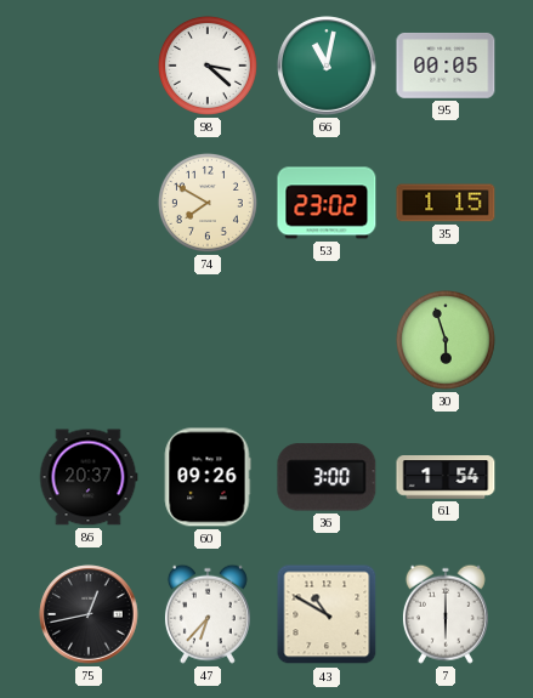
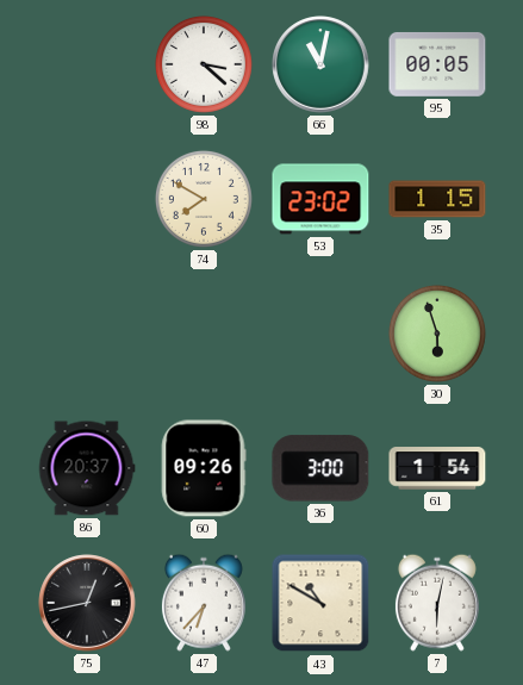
7: 6:00 -> 6:02
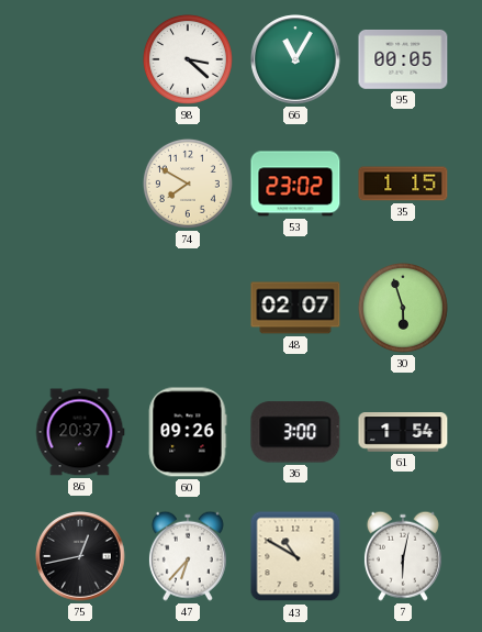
66: 11:02 -> 11:05
48: none -> 02:07
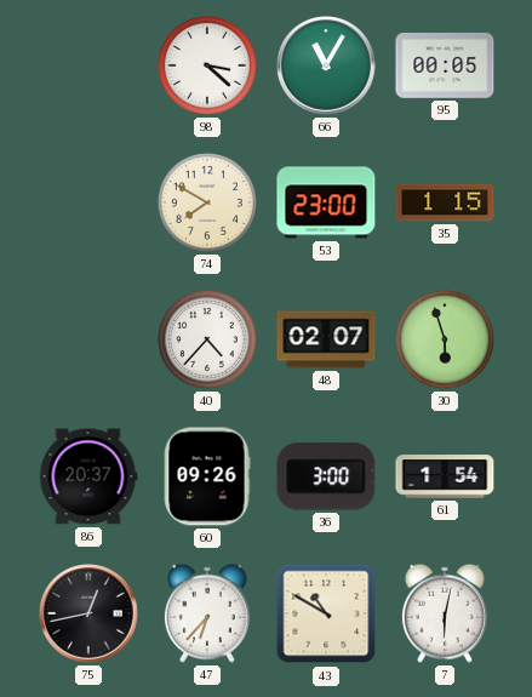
53: 23:02 -> 23:00
40: none -> 4:37
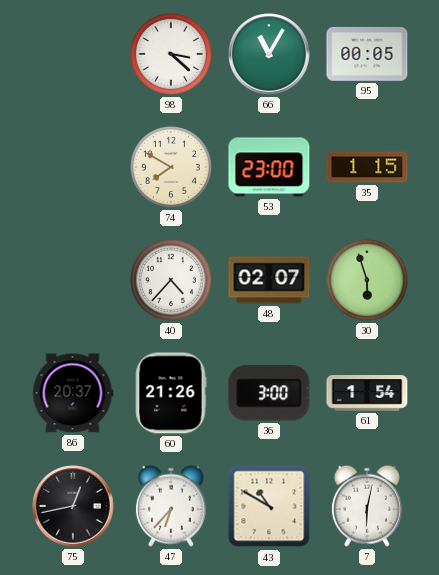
60: 09:26 -> 21:26
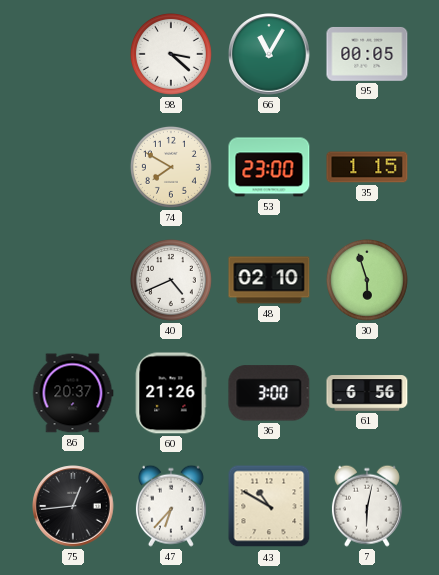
40: 4:37 -> 4:41
48: 02:07 -> 02:10
61: 1:54 -> 6:56
75: 12:43 -> 12:44
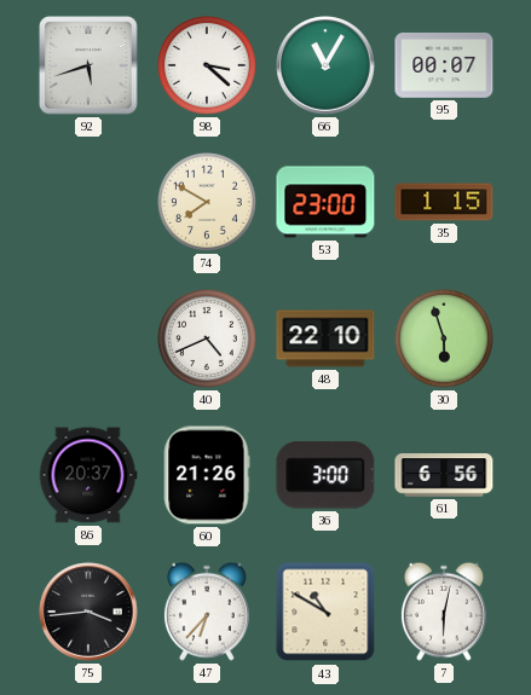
92: none -> 5:42
95: 00:05 -> 00:07
48: 02:10 -> 22:10
75: 12:44 -> 3:44
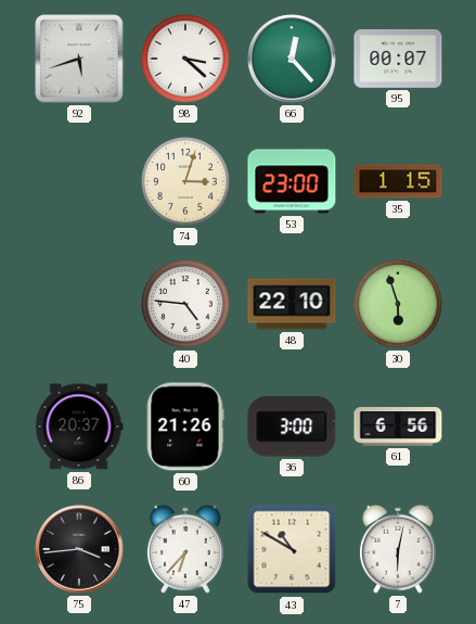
66: 11:05 -> 12:23
74: 7:50 -> 3:03
40: 4:41 -> 4:46
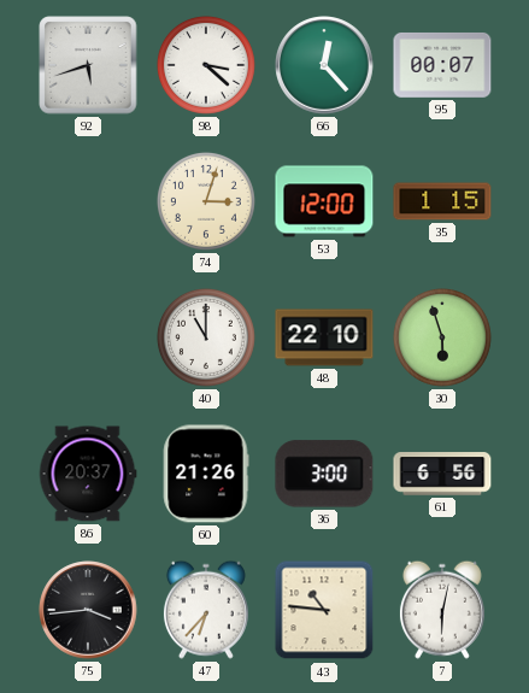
53: 23:00 -> 12:00
40: 4:46 -> 11:00
43: 10:50 -> 10:46
